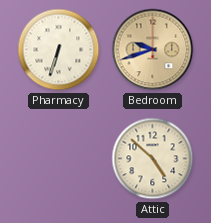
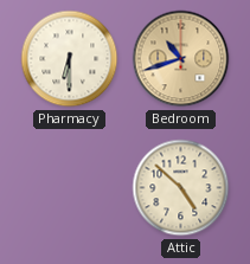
Pharmacy: 6:33 -> 6:30
Bedroom: 9:42 -> 10:42
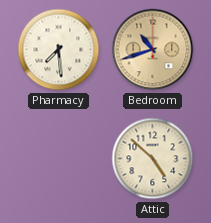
Pharmacy: 6:30 -> 7:29
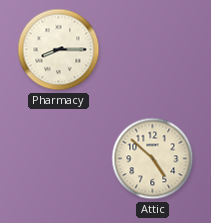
Pharmacy: 7:29 -> 8:15
Bedroom: 10:42 -> none
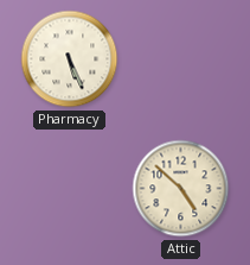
Pharmacy: 8:15 -> 5:26
